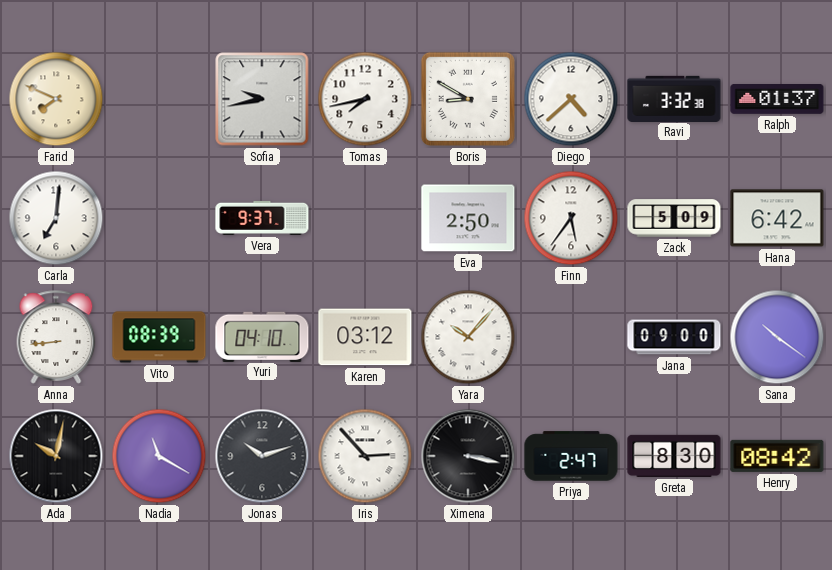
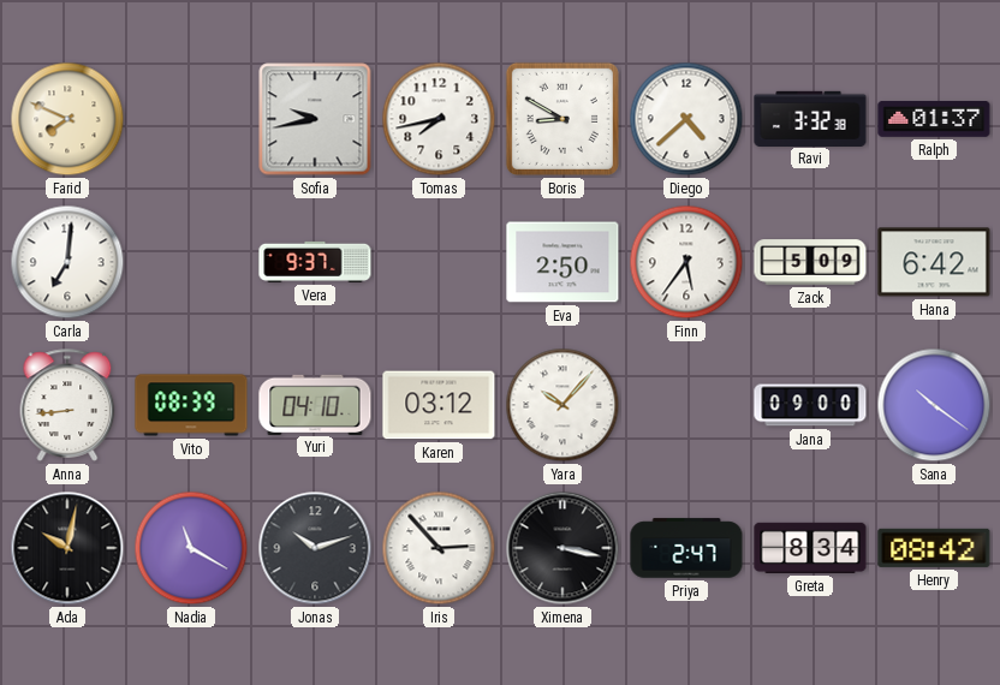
Greta: 8:30 -> 8:34
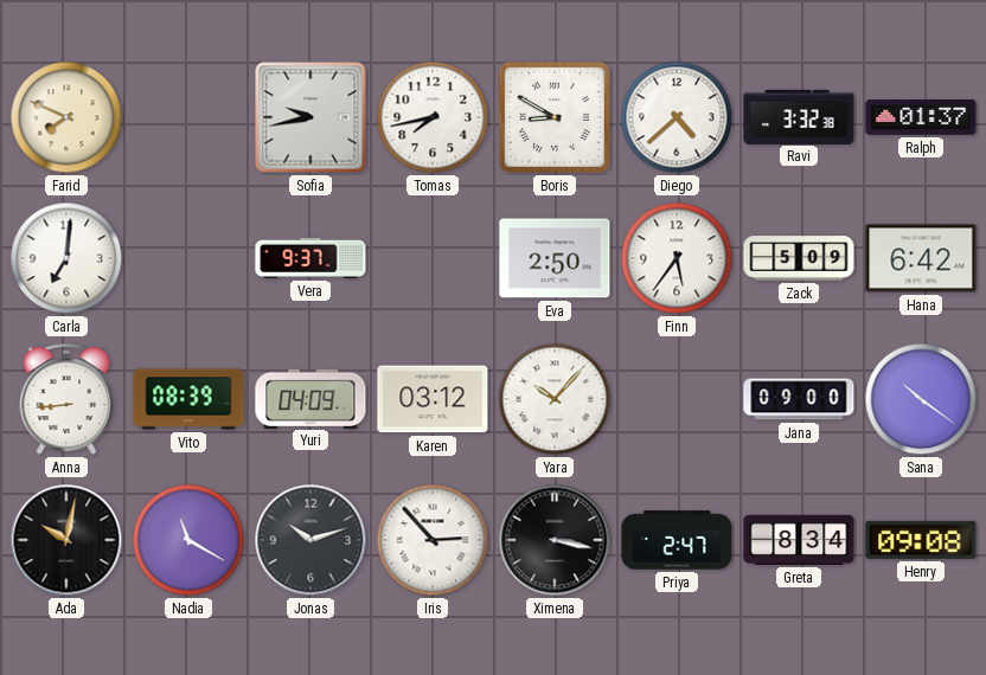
Yuri: 04:10 -> 04:09
Henry: 08:42 -> 09:08
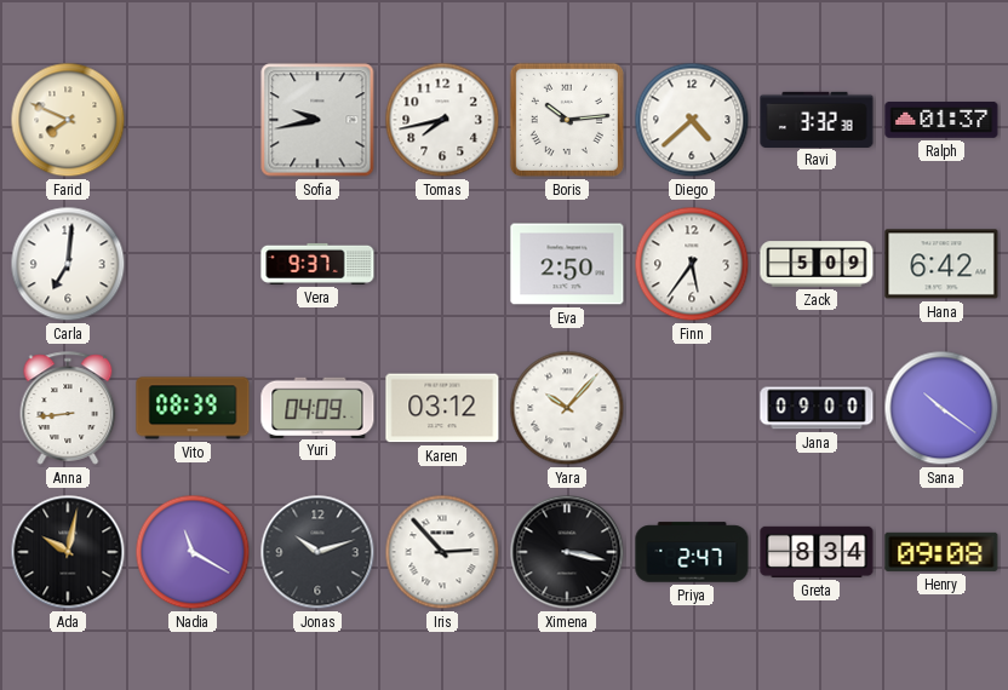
Boris: 8:50 -> 10:14
